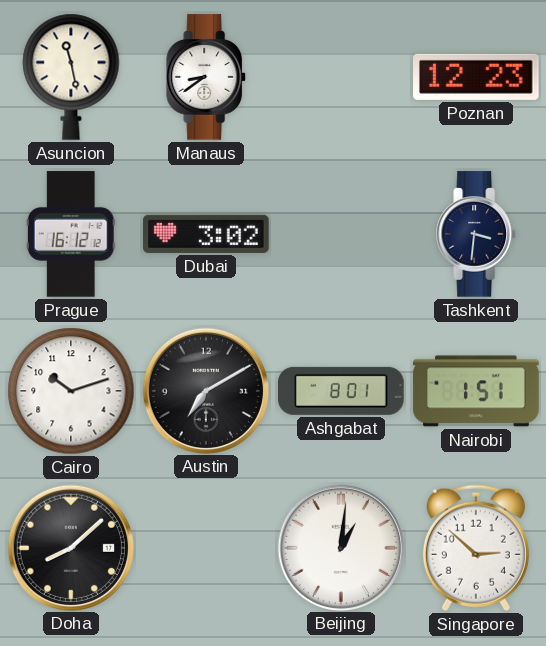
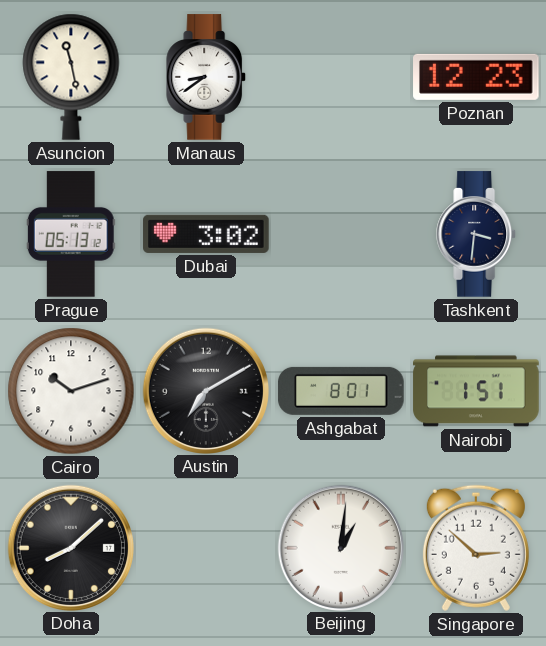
Prague: 16:12 -> 05:13
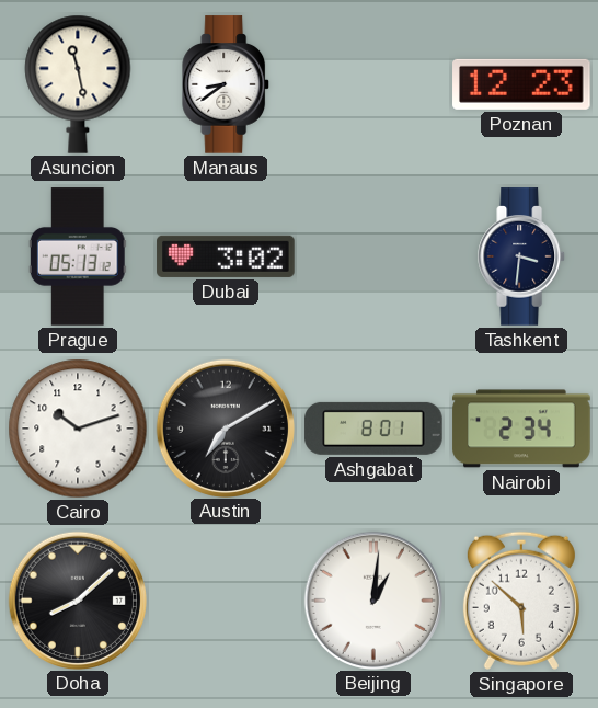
Nairobi: 1:51 -> 2:34
Singapore: 2:52 -> 5:52
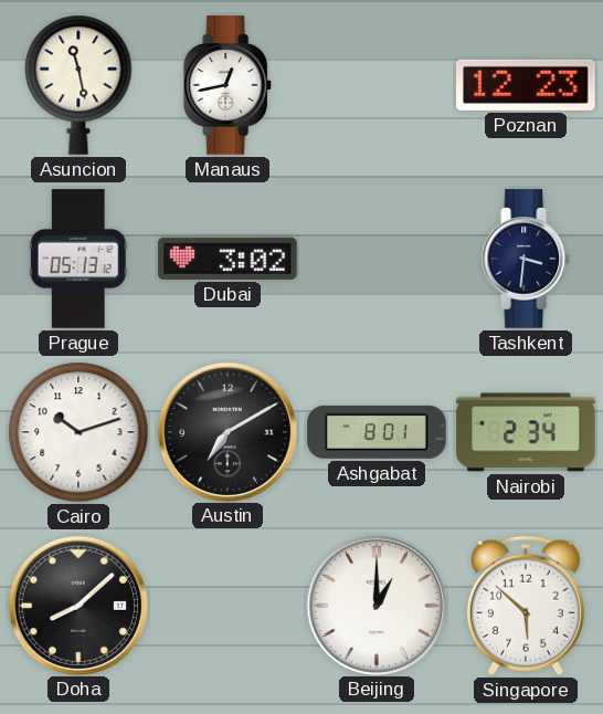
Manaus: 8:39 -> 12:43
Beijing: 1:01 -> 1:00
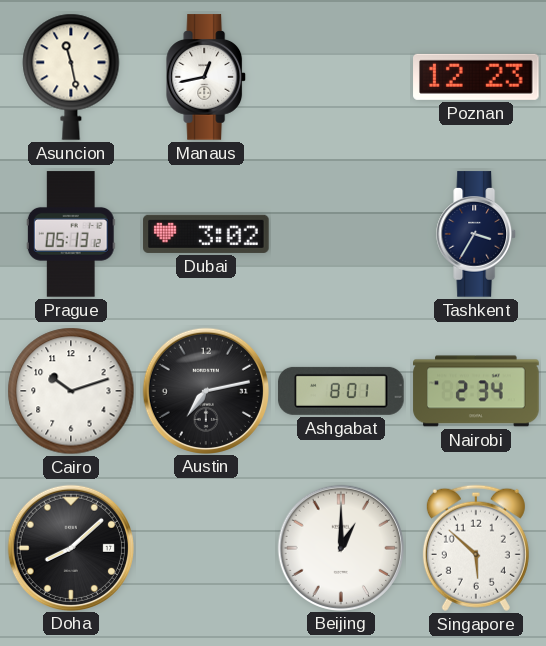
Tashkent: 3:31 -> 3:35
Austin: 7:10 -> 7:13
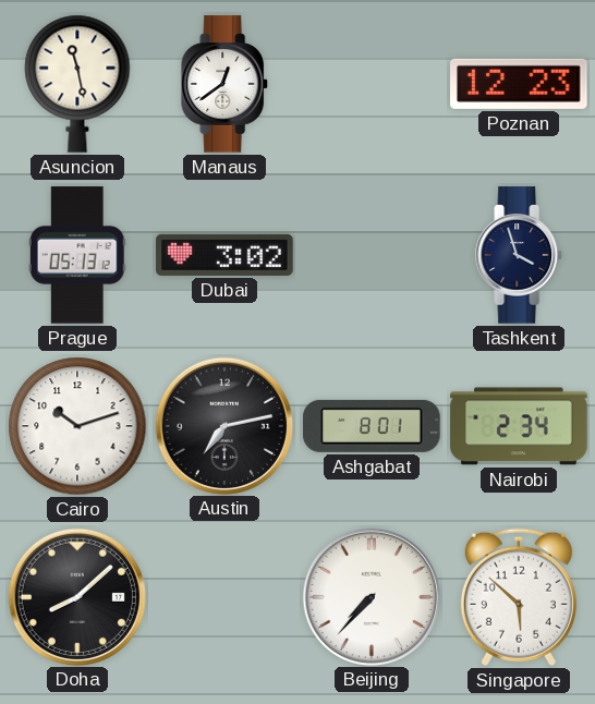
Manaus: 12:43 -> 12:39
Tashkent: 3:35 -> 3:57
Beijing: 1:00 -> 7:37
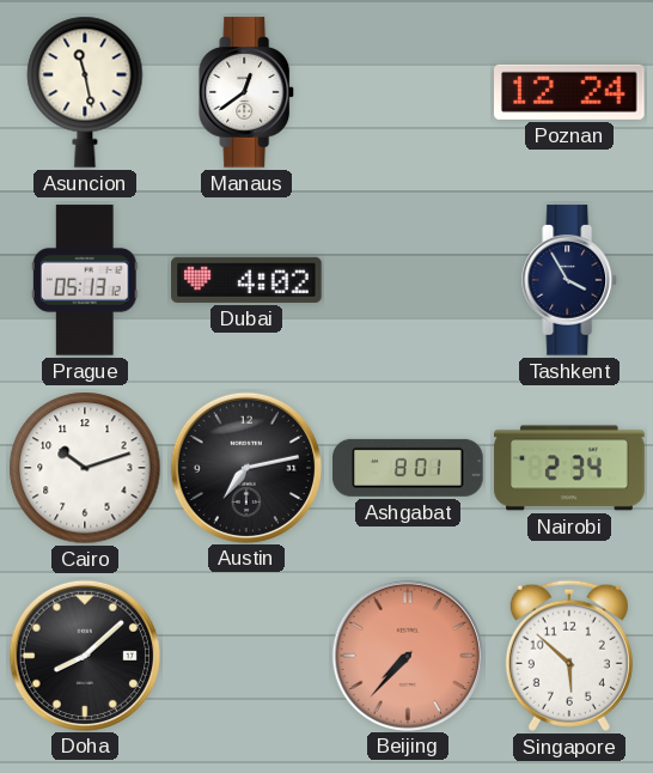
Poznan: 12:23 -> 12:24
Dubai: 3:02 -> 4:02
Tashkent: 3:57 -> 3:55
Beijing dial: white -> salmon
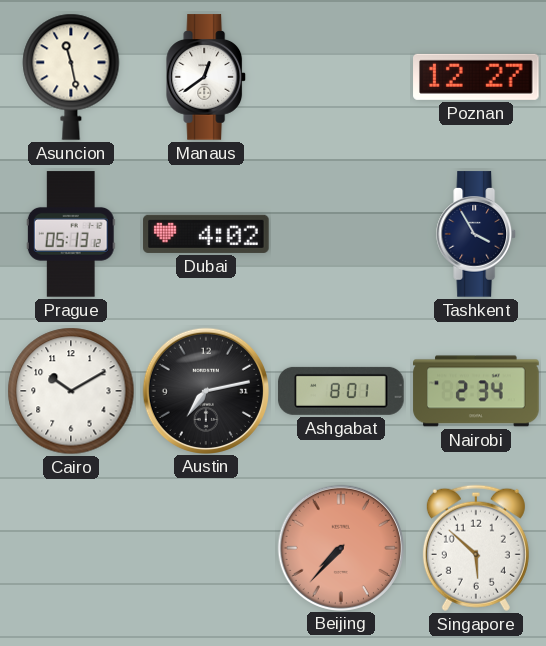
Poznan: 12:24 -> 12:27
Cairo: 10:12 -> 10:10
Doha: 8:08 -> none
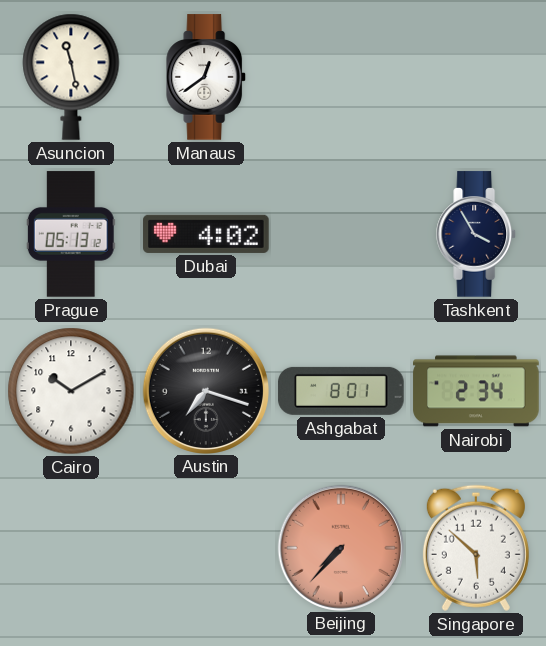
Poznan: 12:27 -> none
Austin: 7:13 -> 7:18
